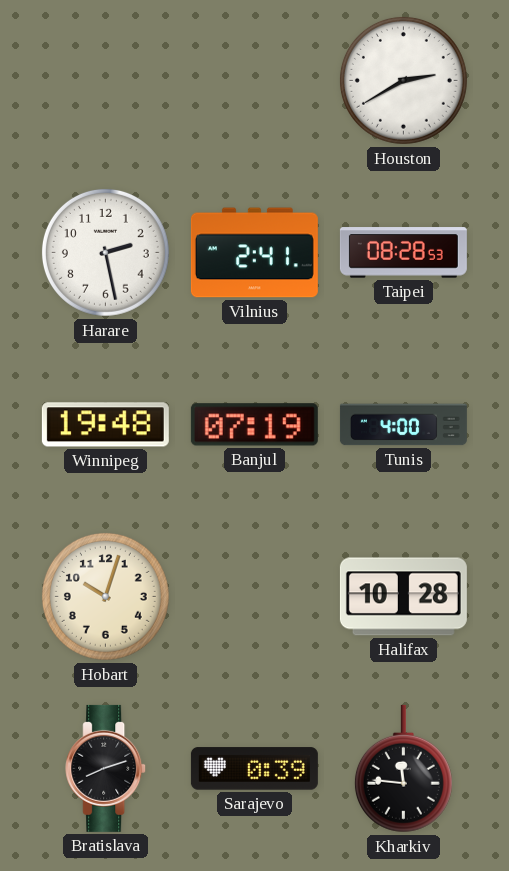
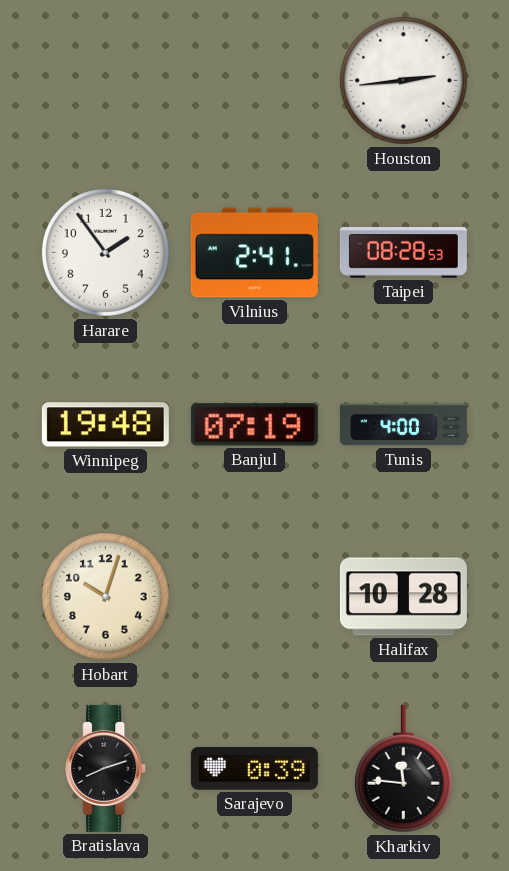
Houston: 2:40 -> 2:44
Harare: 2:28 -> 1:54
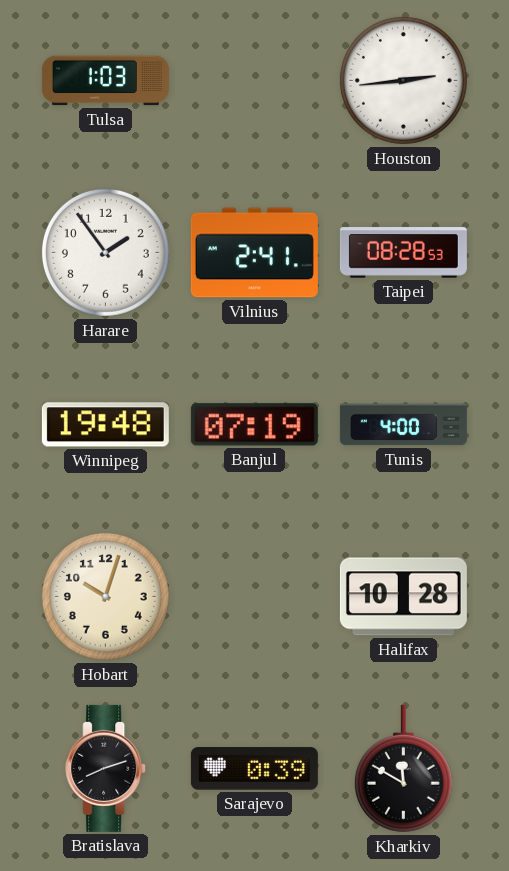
Tulsa: none -> 1:03
Kharkiv: 11:46 -> 11:50
